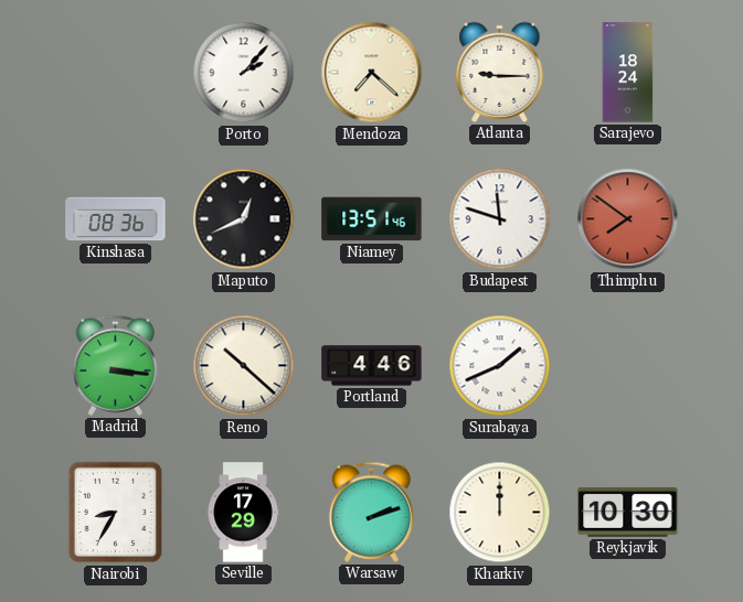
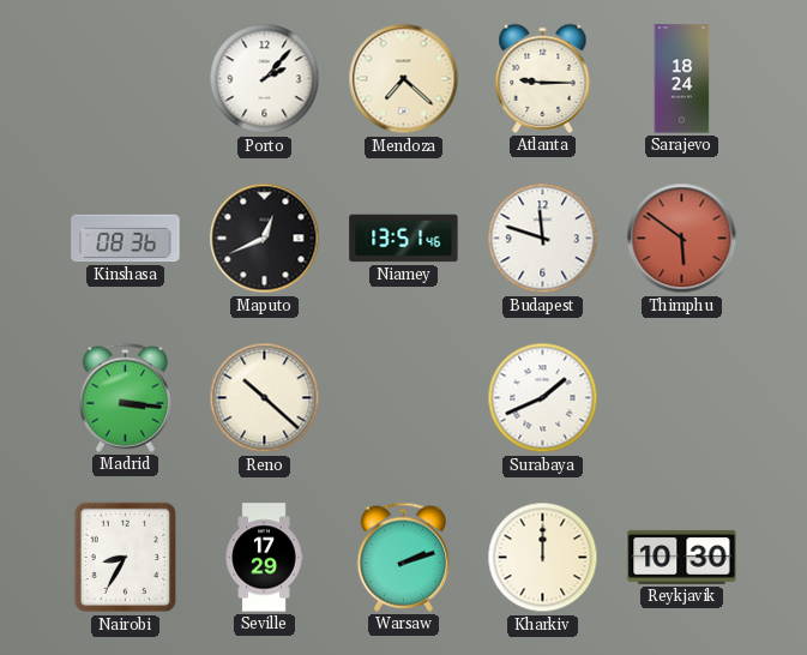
Thimphu: 7:51 -> 5:51
Portland: 4:46 -> none
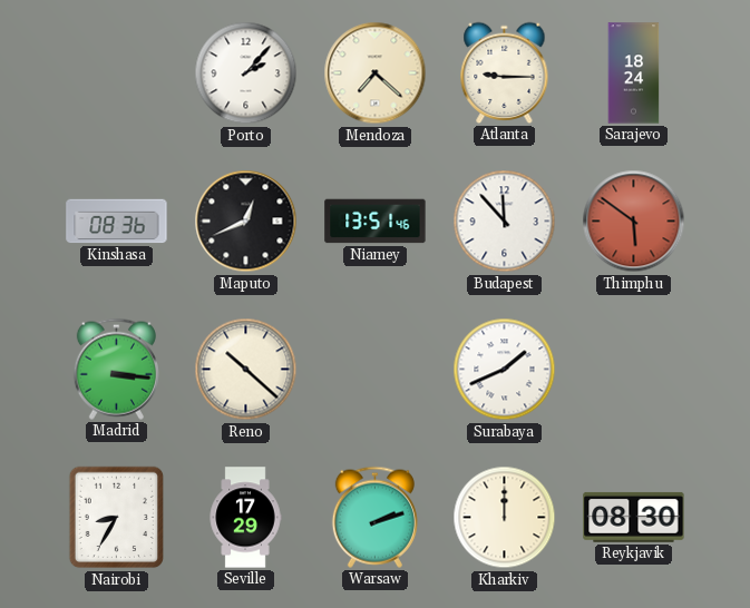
Budapest: 11:48 -> 11:53
Reykjavik: 10:30 -> 08:30
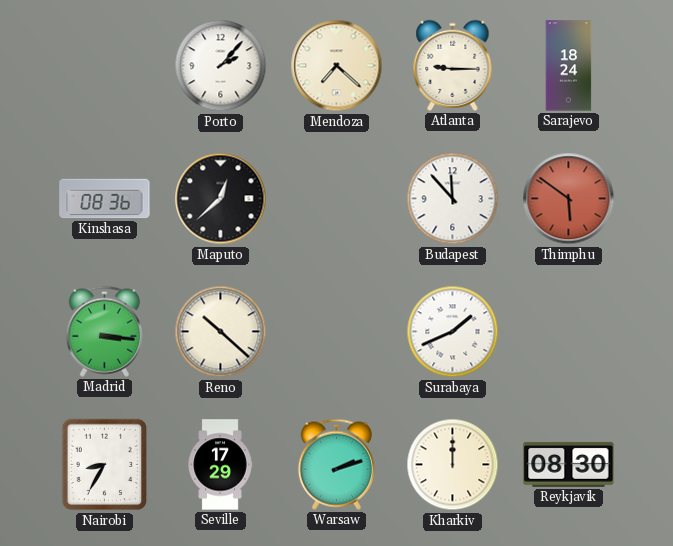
Maputo: 12:41 -> 12:38
Niamey: 13:51 -> none
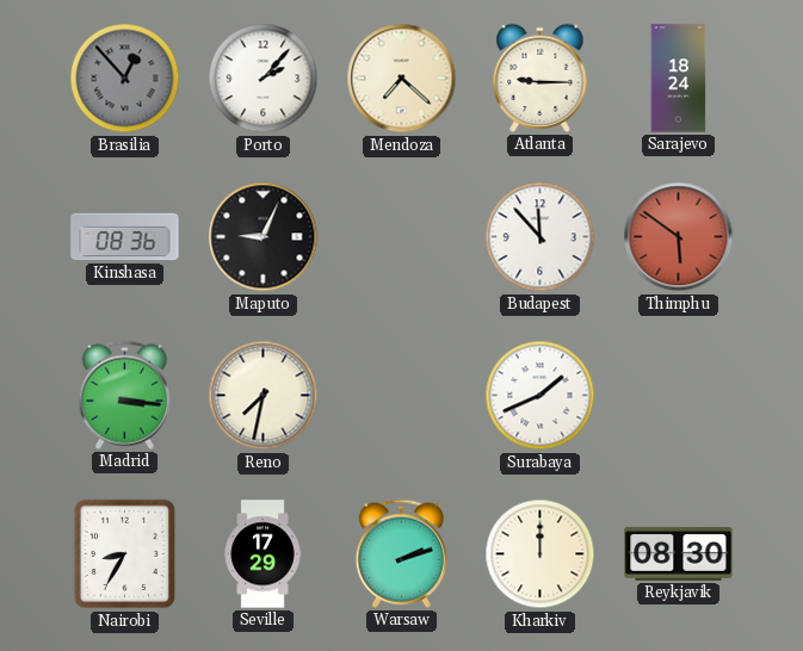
Brasilia: none -> 12:53
Maputo: 12:38 -> 9:04
Reno: 10:22 -> 7:32
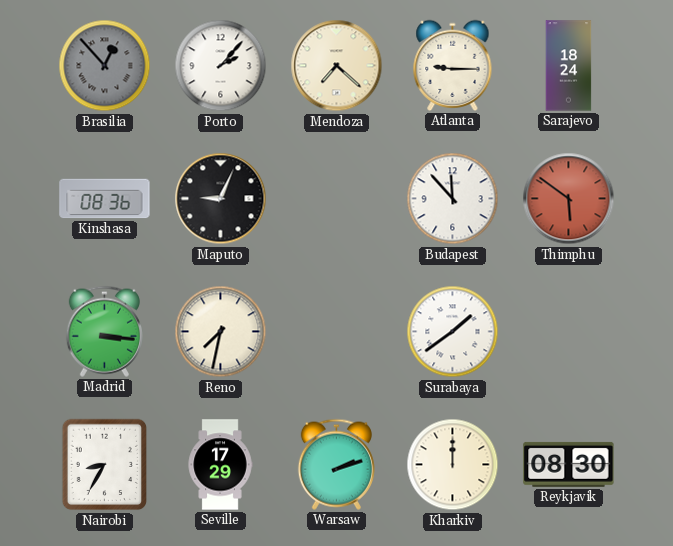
Surabaya: 1:41 -> 1:39
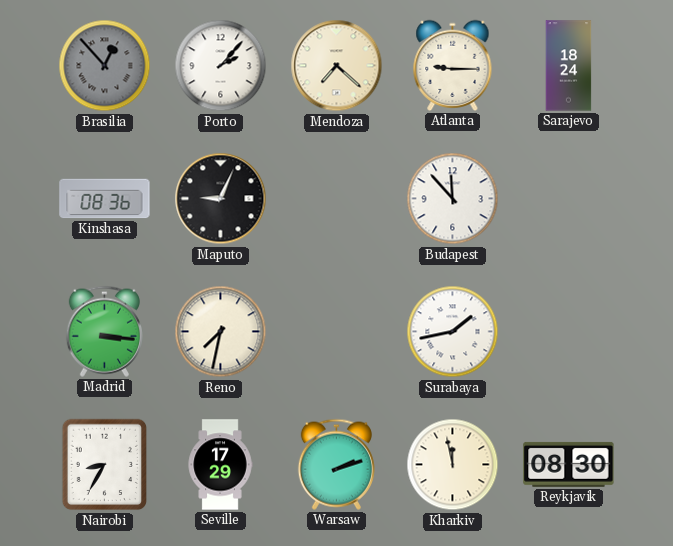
Thimphu: 5:51 -> none
Surabaya: 1:39 -> 1:43
Kharkiv: 12:00 -> 11:58
